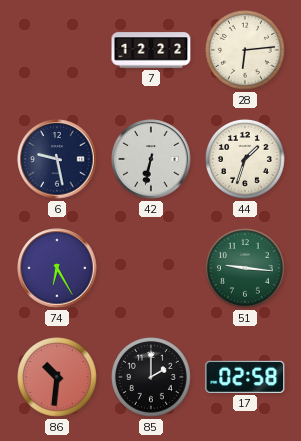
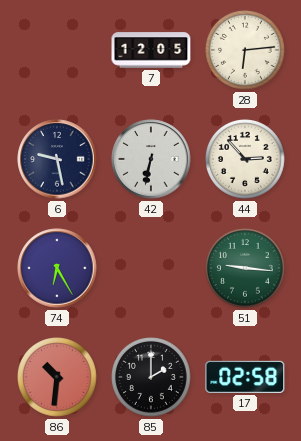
7: 12:22 -> 12:05
44: 1:33 -> 2:53
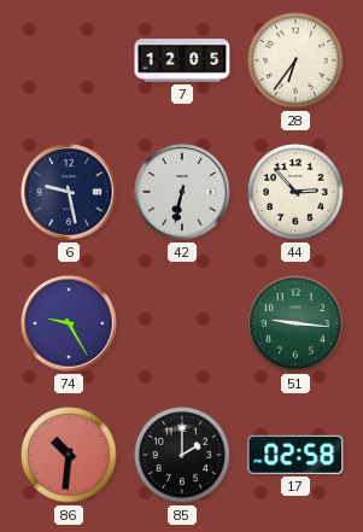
28: 6:14 -> 6:36
74: 6:25 -> 9:25
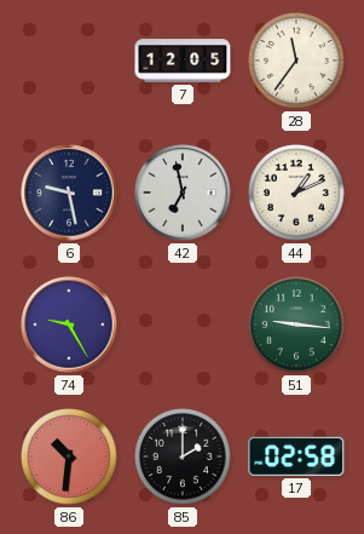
28: 6:36 -> 11:36
42: 6:32 -> 6:58
44: 2:53 -> 1:11
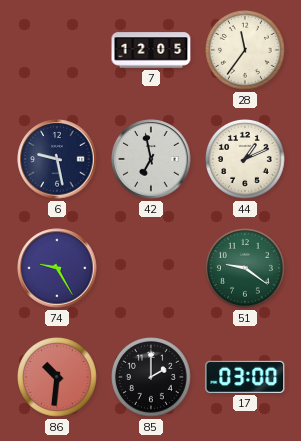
51: 9:16 -> 9:21
17: 02:58 -> 03:00
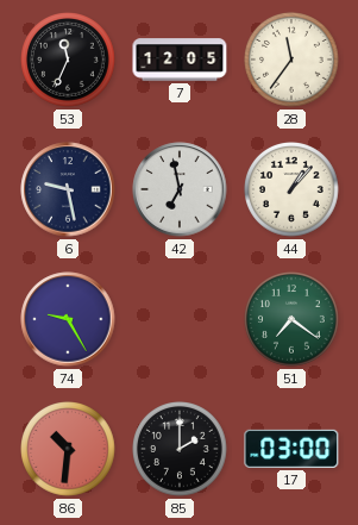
53: none -> 11:34
44: 1:11 -> 1:07
51: 9:21 -> 7:21
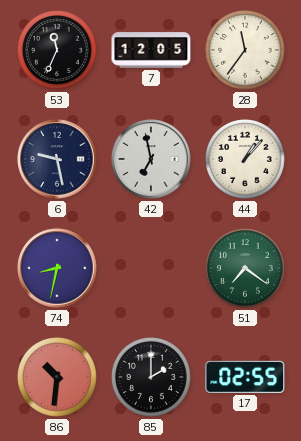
74: 9:25 -> 8:32
17: 03:00 -> 02:55
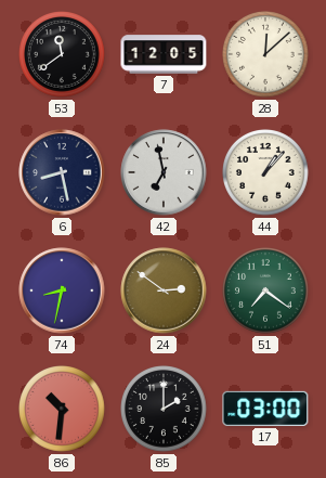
53: 11:34 -> 11:39
28: 11:36 -> 12:08
6: 9:28 -> 8:28
24: none -> 2:51
17: 02:55 -> 03:00
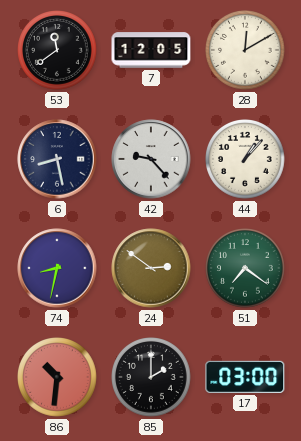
28: 12:08 -> 12:10
42: 6:58 -> 9:23
